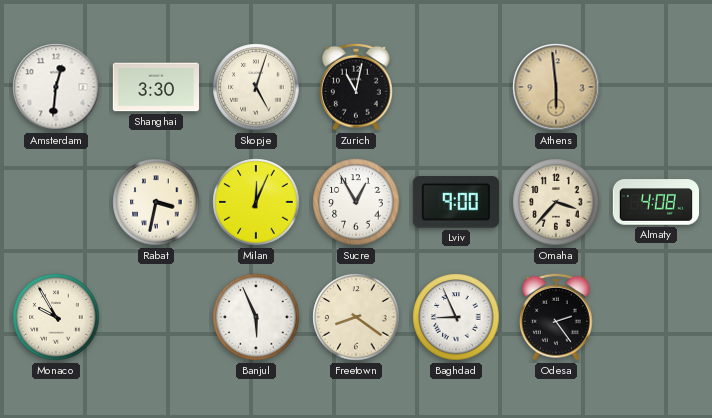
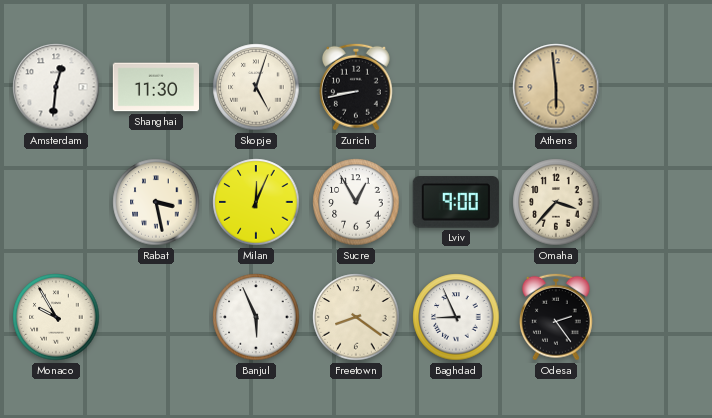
Shanghai: 3:30 -> 11:30
Zurich: 11:02 -> 8:43
Rabat: 3:32 -> 3:28
Almaty: 4:08 -> none
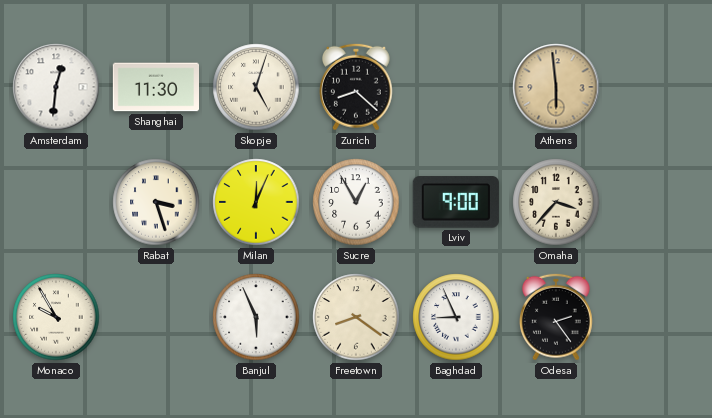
Zurich: 8:43 -> 8:22
Rabat: 3:28 -> 3:27
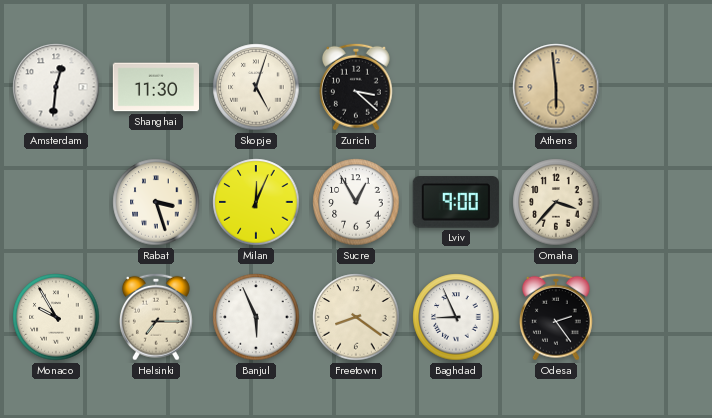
Zurich: 8:22 -> 3:22
Helsinki: none -> 7:15
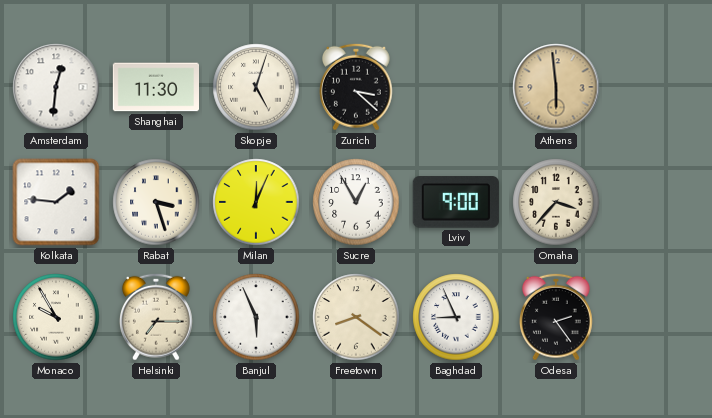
Kolkata: none -> 1:46
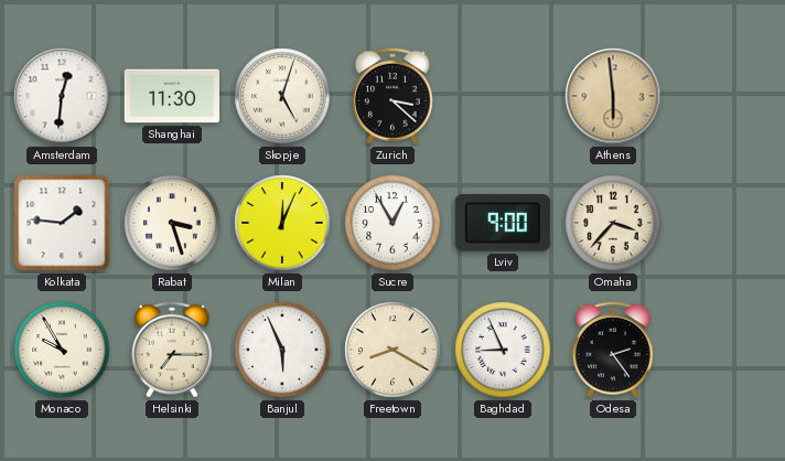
Freetown: 8:21 -> 8:20
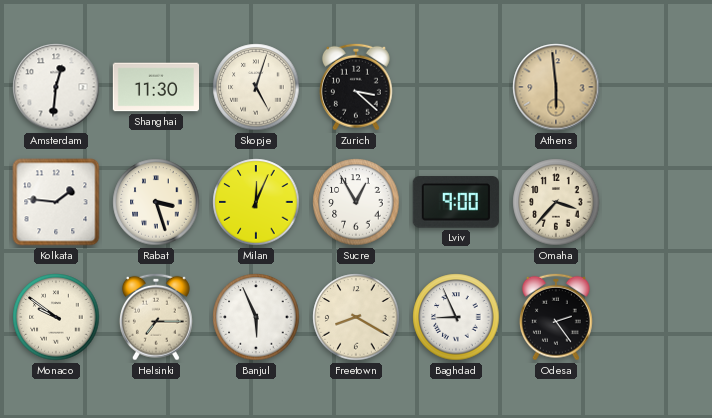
Monaco: 9:55 -> 9:51
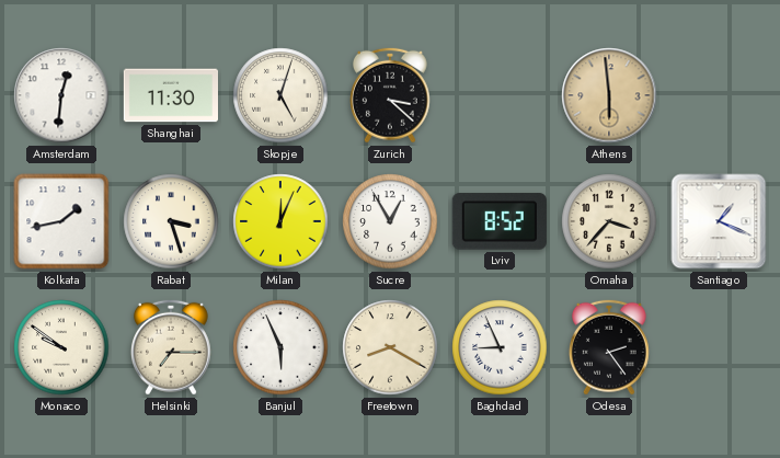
Kolkata: 1:46 -> 1:43
Lviv: 9:00 -> 8:52
Santiago: none -> 1:19
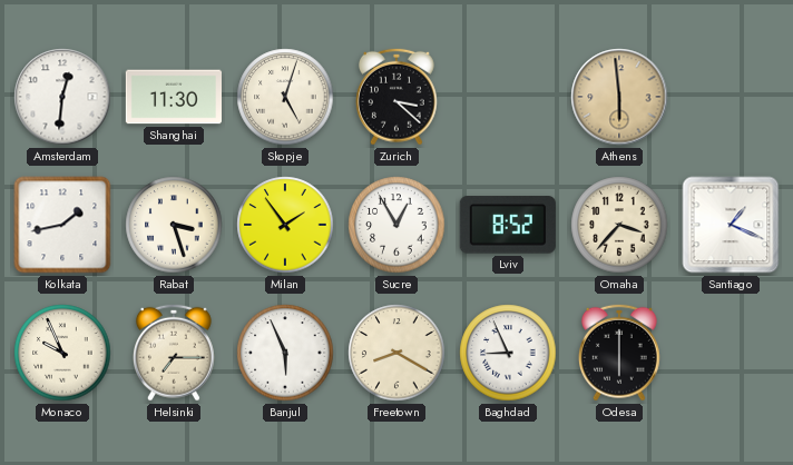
Milan: 12:04 -> 1:54
Monaco: 9:51 -> 9:56
Odesa: 2:24 -> 6:00
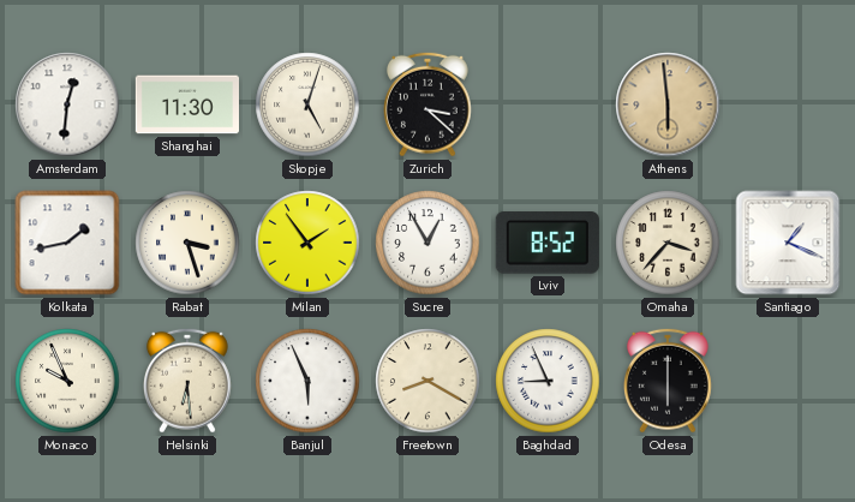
Helsinki: 7:15 -> 6:29
